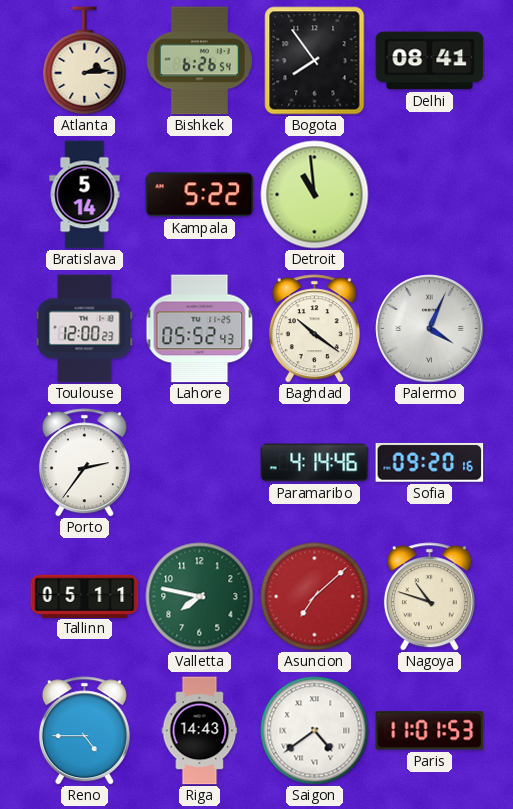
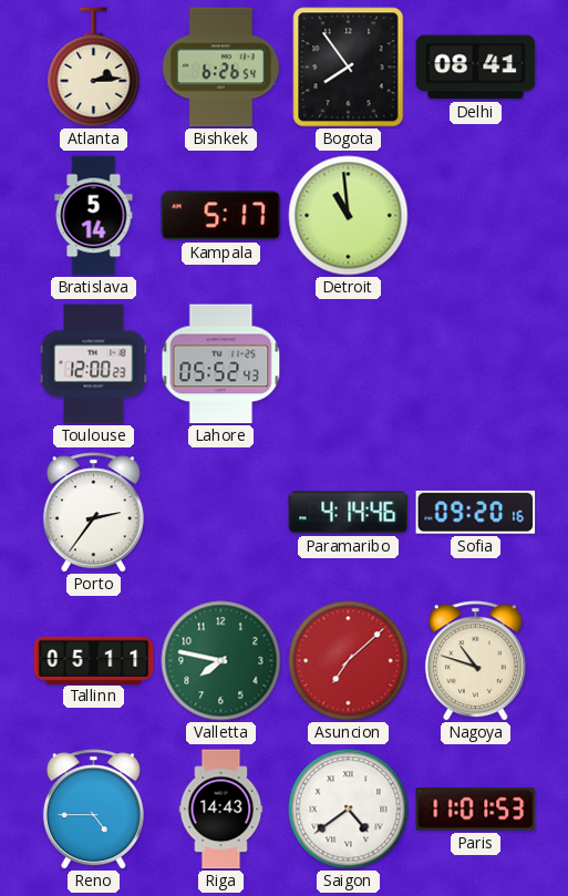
Kampala: 5:22 -> 5:17
Baghdad: 10:21 -> none
Palermo: 4:04 -> none
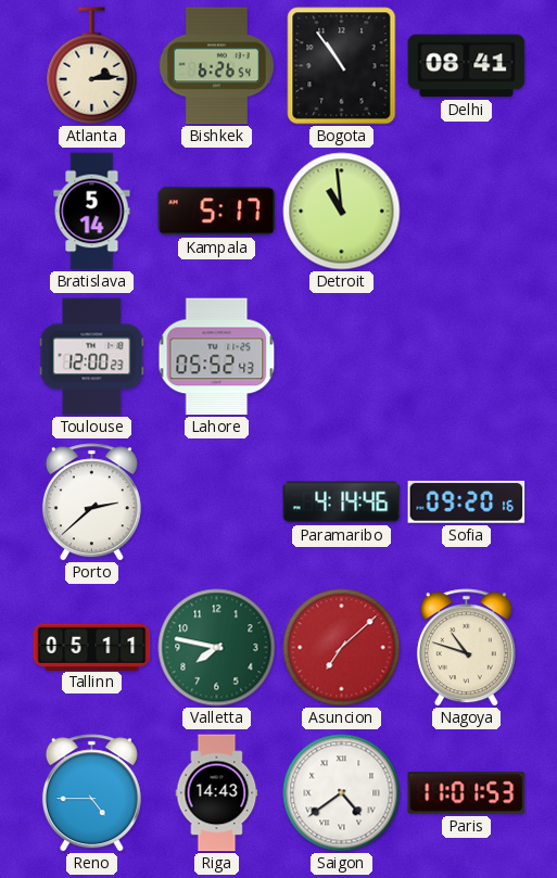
Bogota: 7:54 -> 10:54
Porto: 2:36 -> 2:38
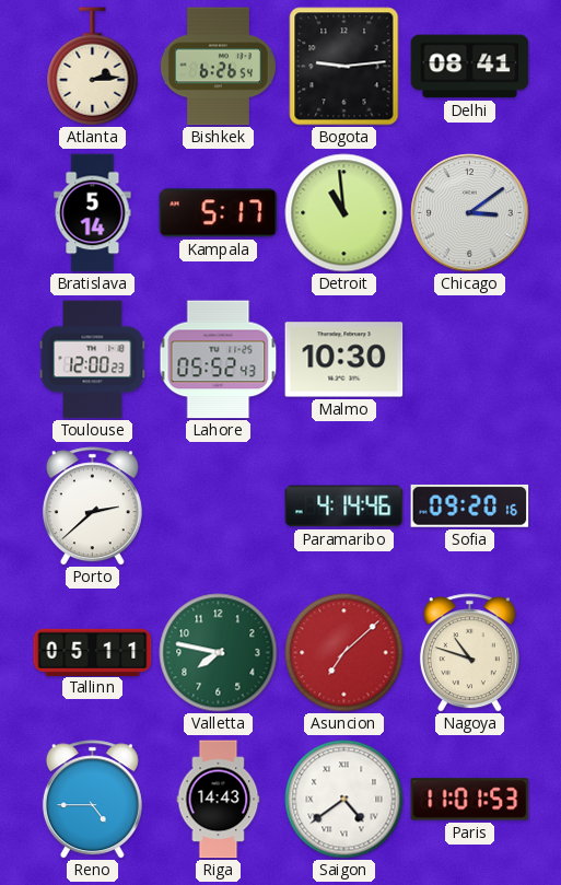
Bogota: 10:54 -> 9:14
Chicago: none -> 3:09
Malmo: none -> 10:30
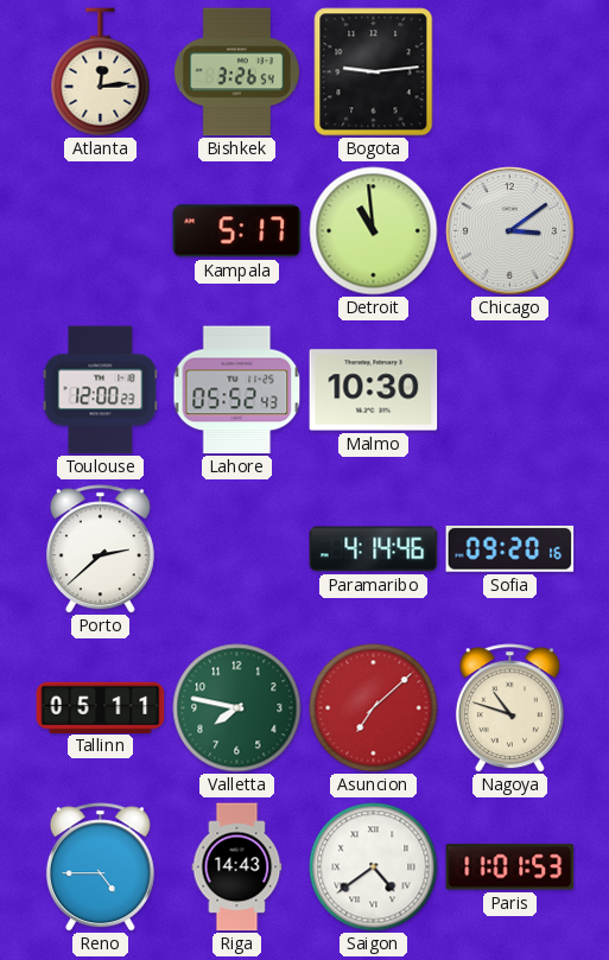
Atlanta: 2:14 -> 12:14
Bishkek: 6:26 -> 3:26
Delhi: 08:41 -> none
Bratislava: 5:14 -> none
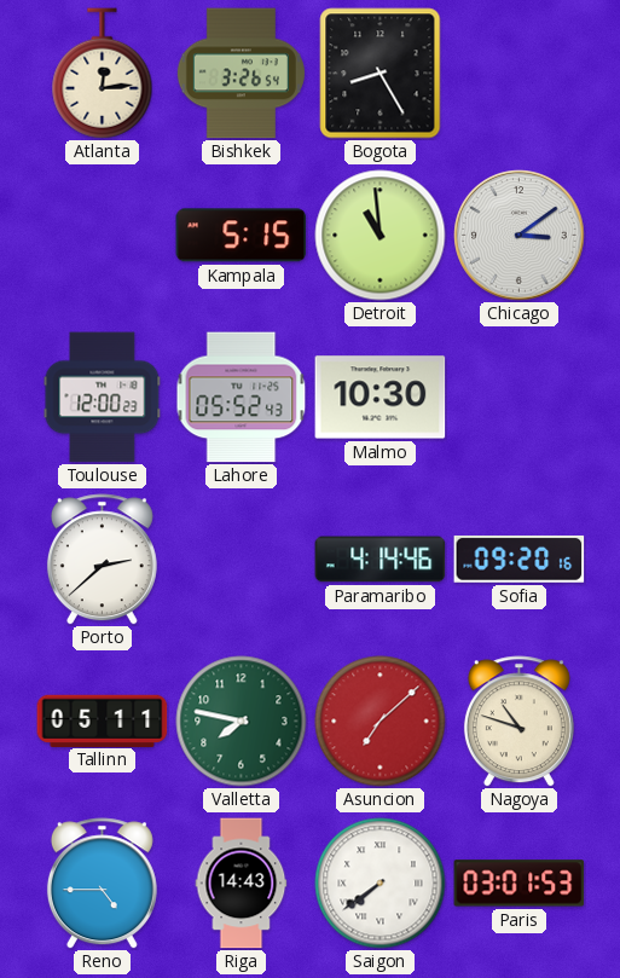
Bogota: 9:14 -> 8:25
Kampala: 5:17 -> 5:15
Saigon: 4:39 -> 7:39
Paris: 11:01 -> 03:01
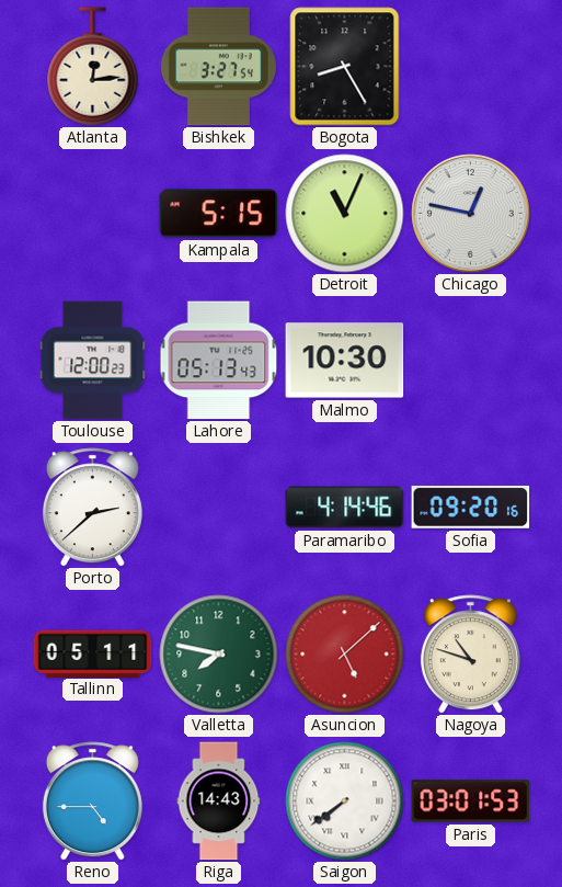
Bishkek: 3:26 -> 3:27
Detroit: 10:59 -> 11:04
Chicago: 3:09 -> 12:47
Lahore: 05:52 -> 05:13
Asuncion: 7:08 -> 5:08
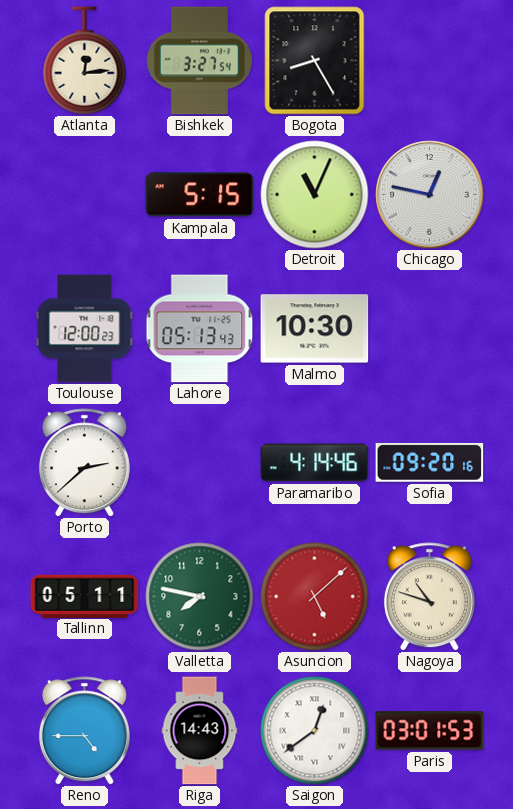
Saigon: 7:39 -> 12:39
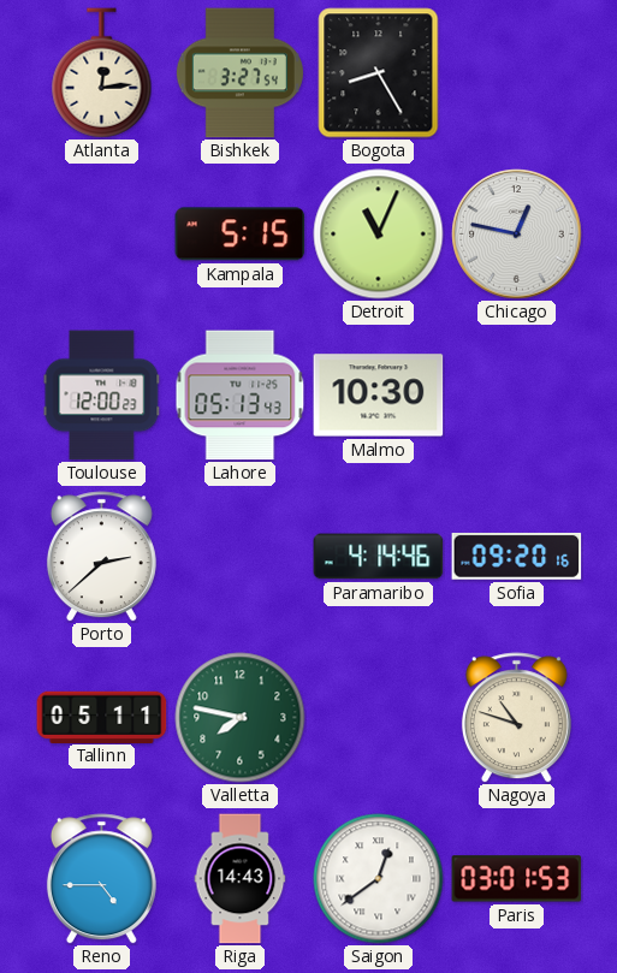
Asuncion: 5:08 -> none
